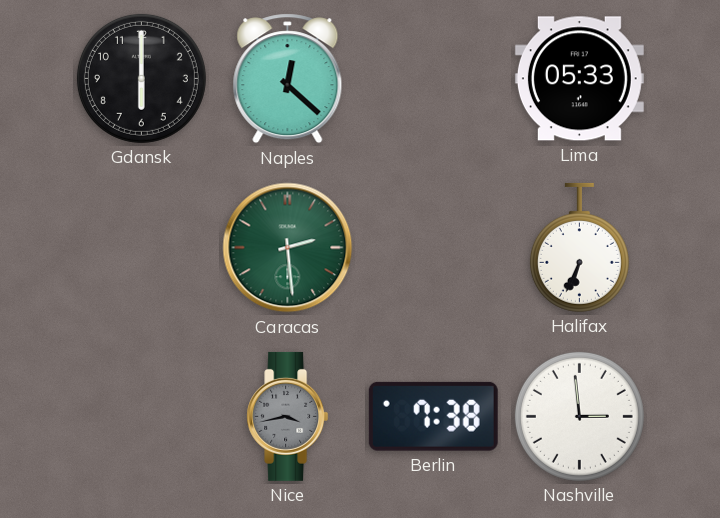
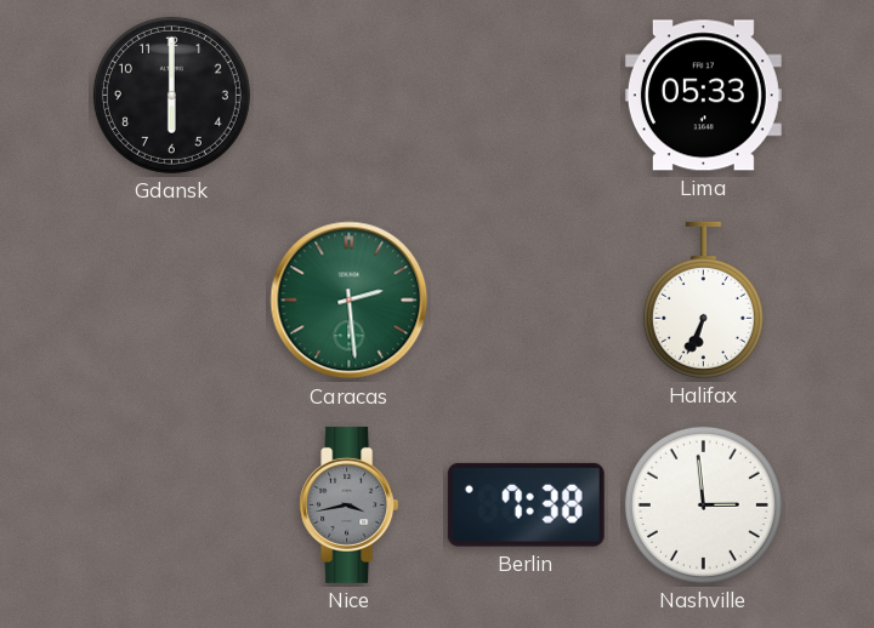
Naples: 12:22 -> none
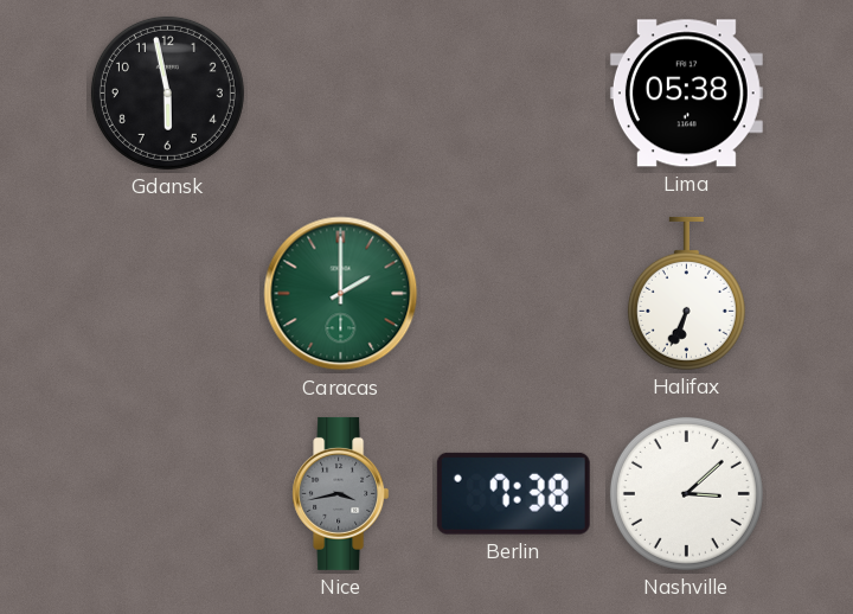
Gdansk: 6:00 -> 5:58
Lima: 05:33 -> 05:38
Caracas: 2:29 -> 2:00
Nashville: 2:59 -> 3:08
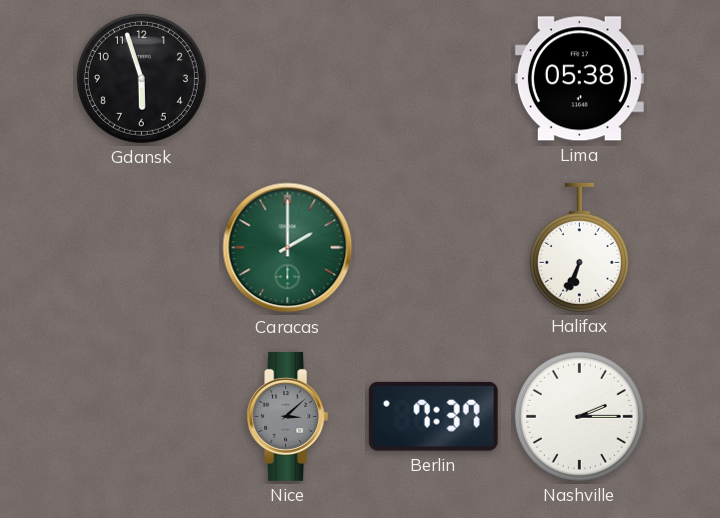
Gdansk: 5:58 -> 5:57
Nice: 3:43 -> 3:08
Berlin: 7:38 -> 7:37
Nashville: 3:08 -> 2:15
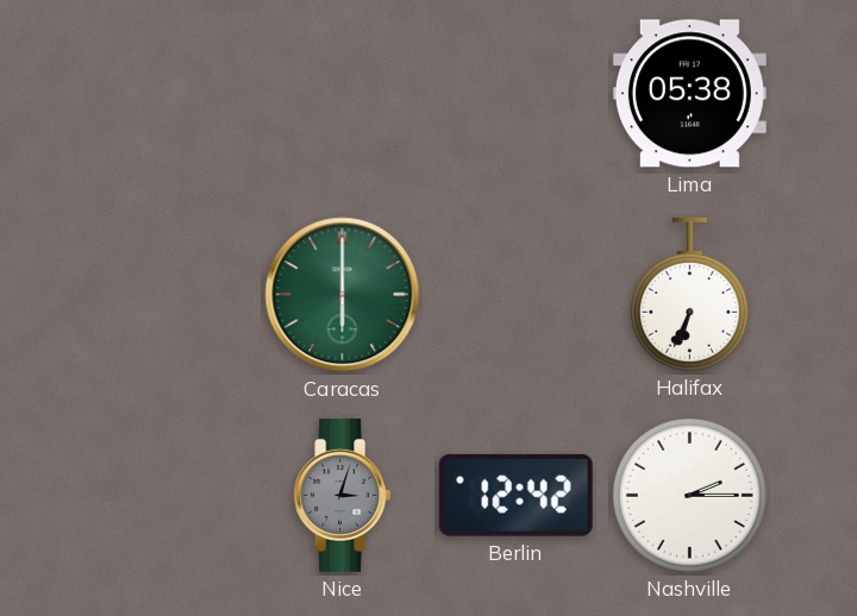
Gdansk: 5:57 -> none
Caracas: 2:00 -> 6:00
Nice: 3:08 -> 3:03
Berlin: 7:37 -> 12:42
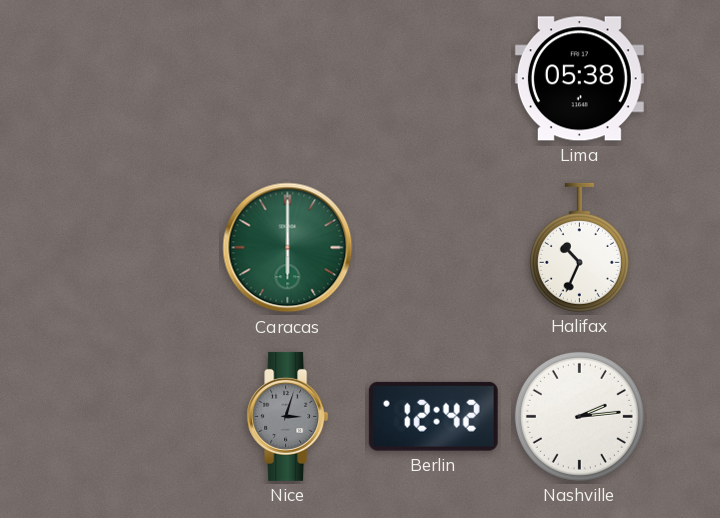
Halifax: 6:34 -> 10:34
Nashville: 2:15 -> 2:14
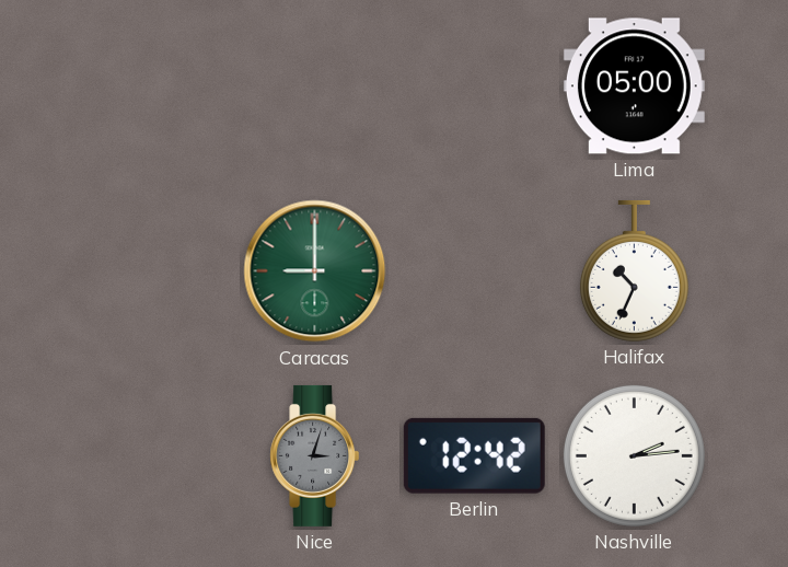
Lima: 05:38 -> 05:00
Caracas: 6:00 -> 9:00
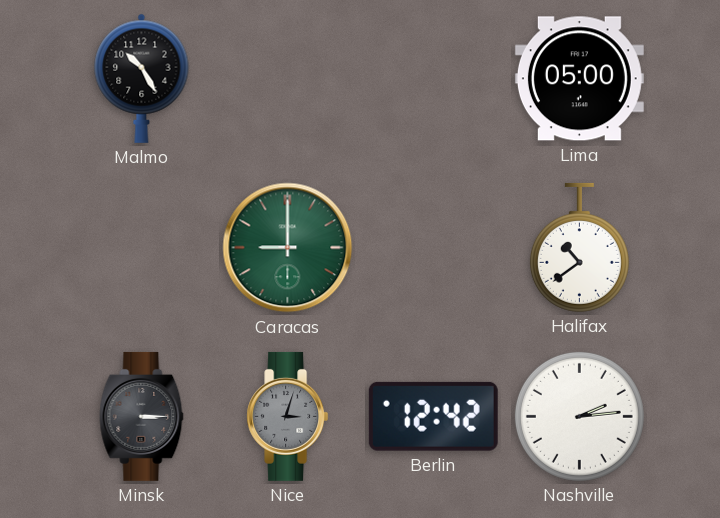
Malmo: none -> 10:25
Halifax: 10:34 -> 10:39
Minsk: none -> 3:15
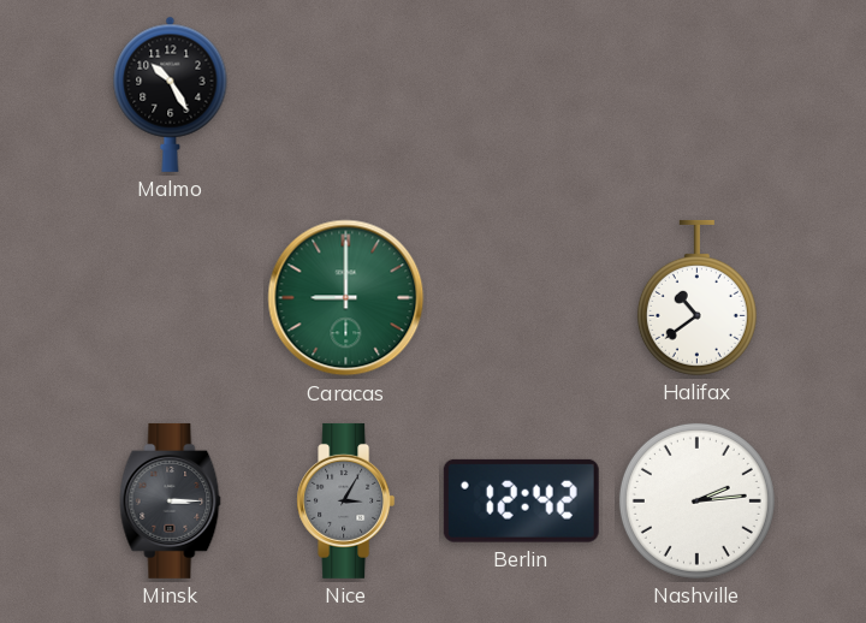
Lima: 05:00 -> none
Nice: 3:03 -> 3:05
